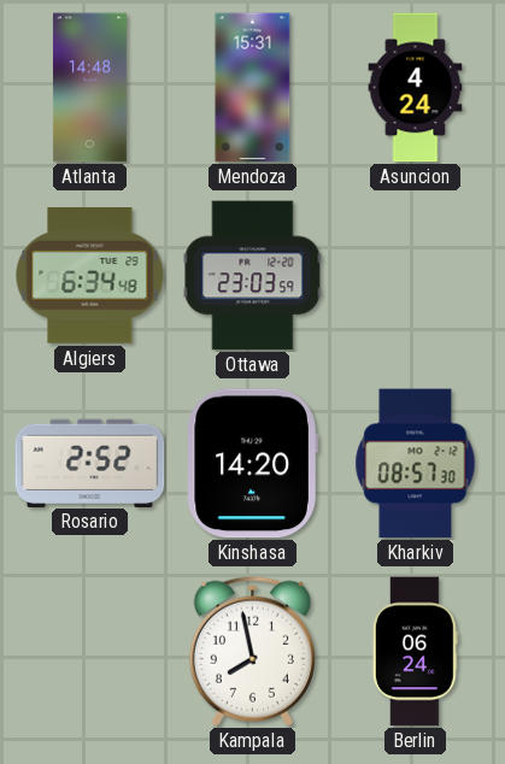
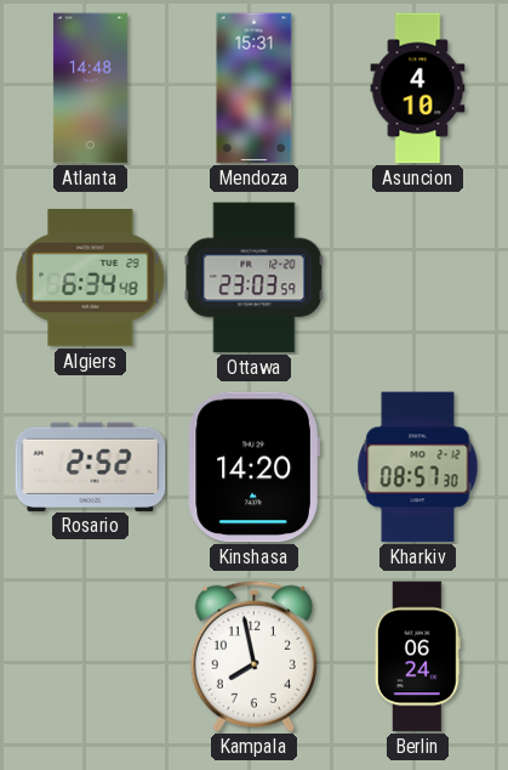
Asuncion: 4:24 -> 4:10
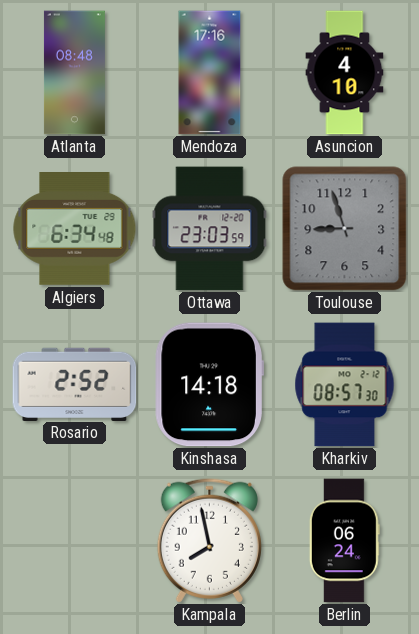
Atlanta: 14:48 -> 08:48
Mendoza: 15:31 -> 17:16
Toulouse: none -> 8:57
Kinshasa: 14:20 -> 14:18
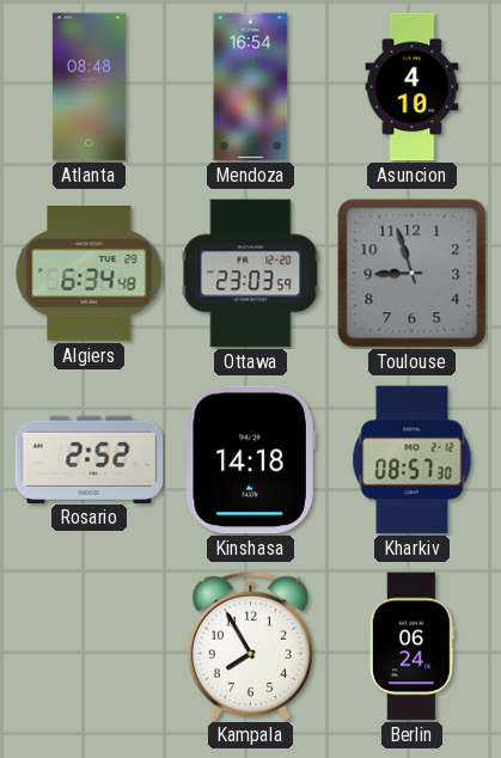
Mendoza: 17:16 -> 16:54
Kampala: 7:58 -> 7:55
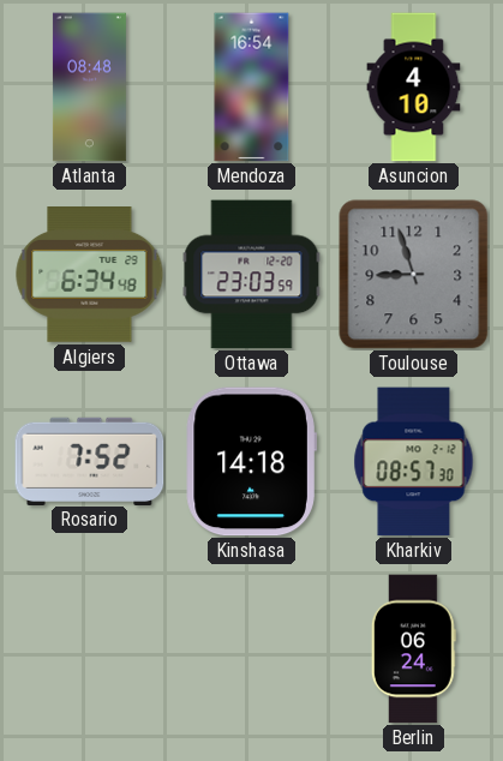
Rosario: 2:52 -> 7:52
Kampala: 7:55 -> none
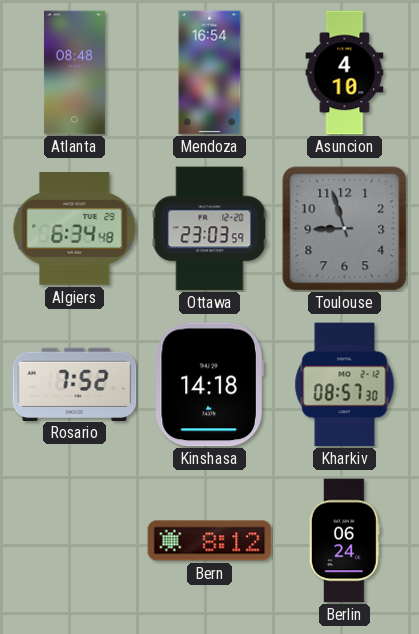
Bern: none -> 8:12
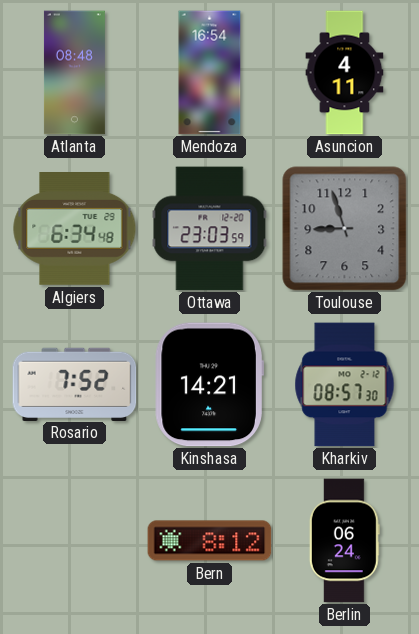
Asuncion: 4:10 -> 4:11
Kinshasa: 14:18 -> 14:21
